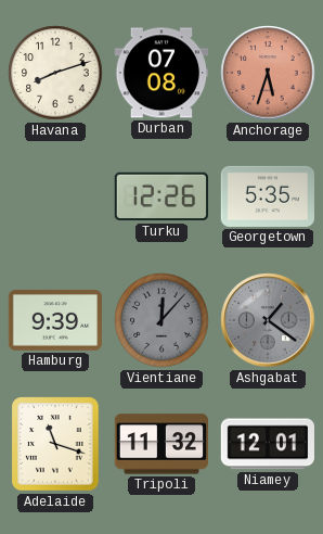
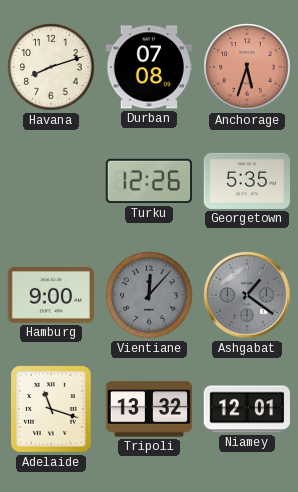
Hamburg: 9:39 -> 9:00
Tripoli: 11:32 -> 13:32
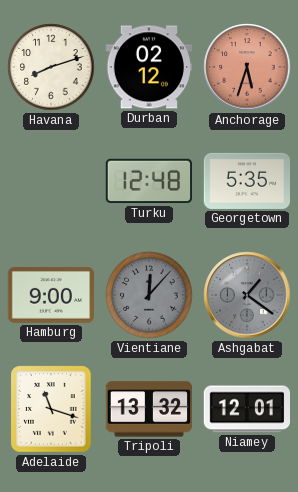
Durban: 07:08 -> 02:12
Turku: 12:26 -> 12:48
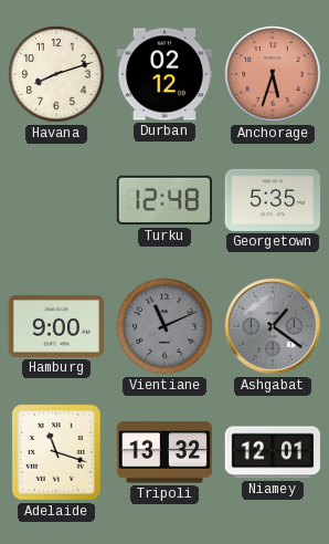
Vientiane: 12:07 -> 11:11
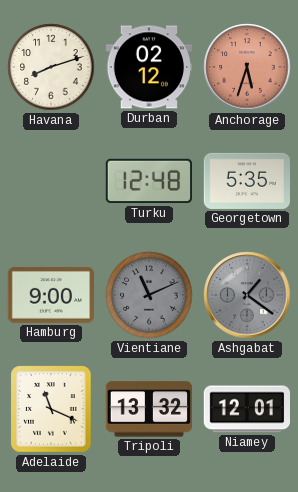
Adelaide: 11:18 -> 11:19
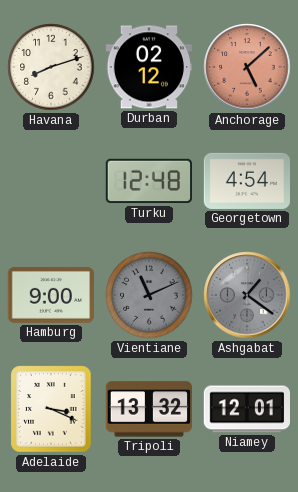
Anchorage: 5:33 -> 5:08
Georgetown: 5:35 -> 4:54
Adelaide: 11:19 -> 3:19
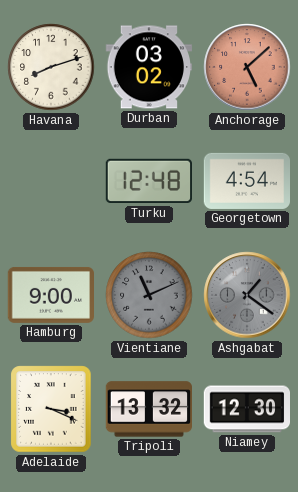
Durban: 02:12 -> 03:02
Niamey: 12:01 -> 12:30
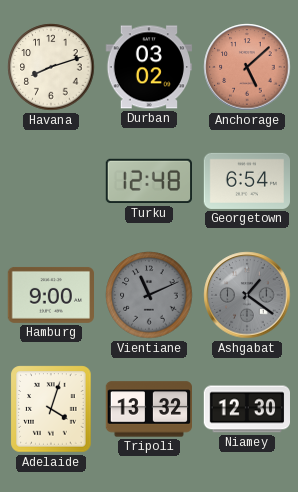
Georgetown: 4:54 -> 6:54
Adelaide: 3:19 -> 4:03
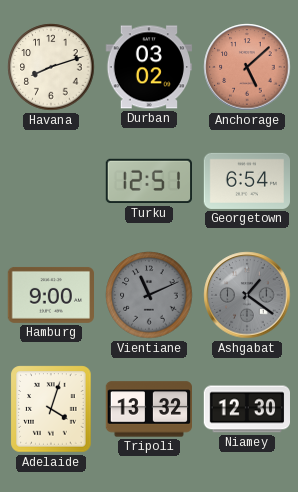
Turku: 12:48 -> 12:51
